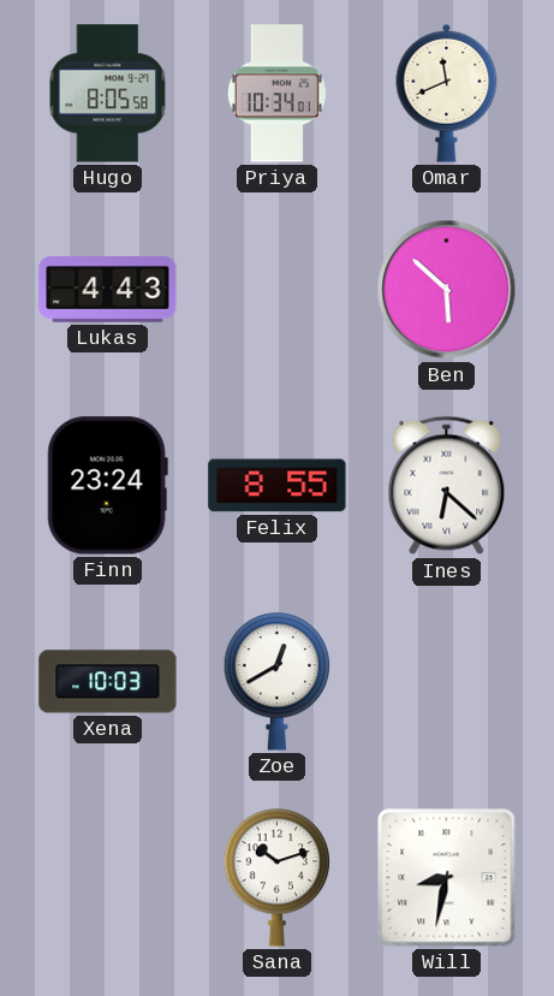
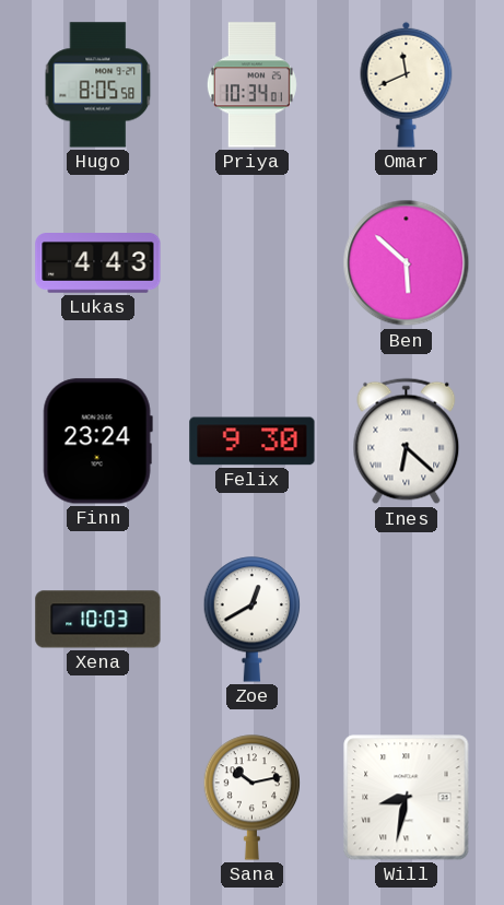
Felix: 8:55 -> 9:30
Sana: 10:12 -> 10:13
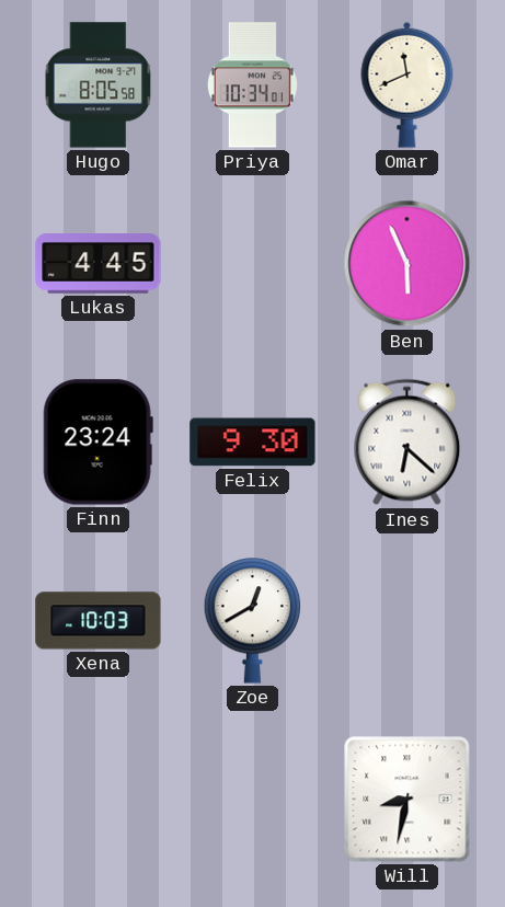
Lukas: 4:43 -> 4:45
Ben: 5:52 -> 5:56
Sana: 10:13 -> none
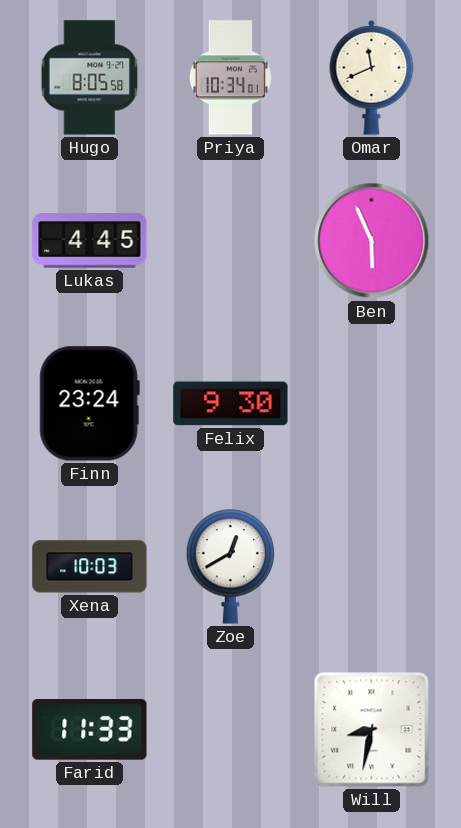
Ines: 6:22 -> none
Farid: none -> 11:33
